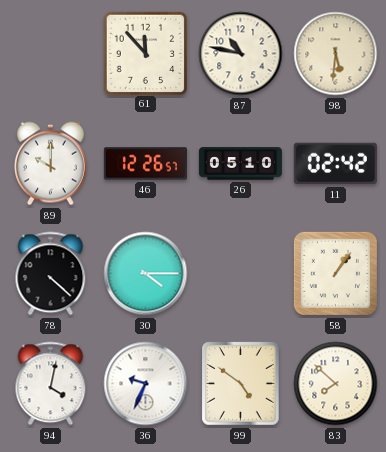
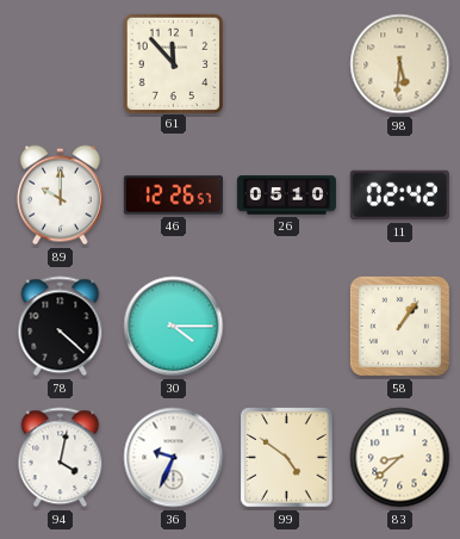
87: 10:47 -> none
83: 7:52 -> 8:38
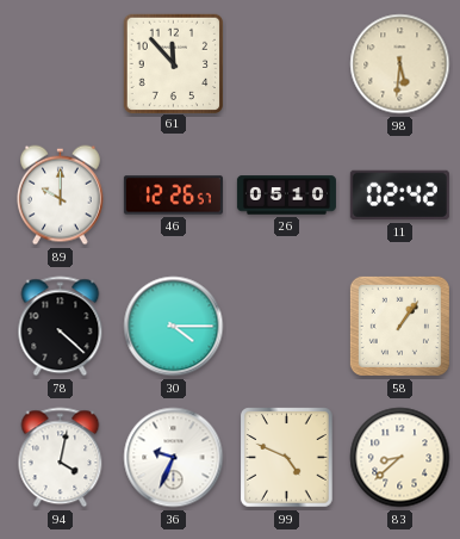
99: 4:51 -> 4:49
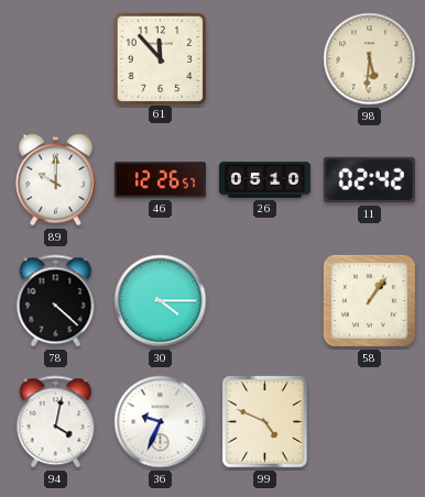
83: 8:38 -> none
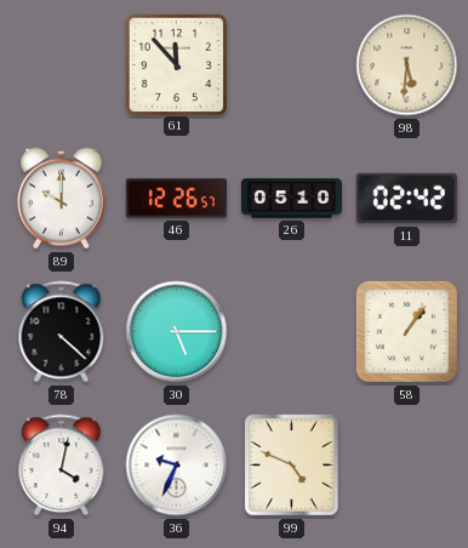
30: 4:15 -> 5:15
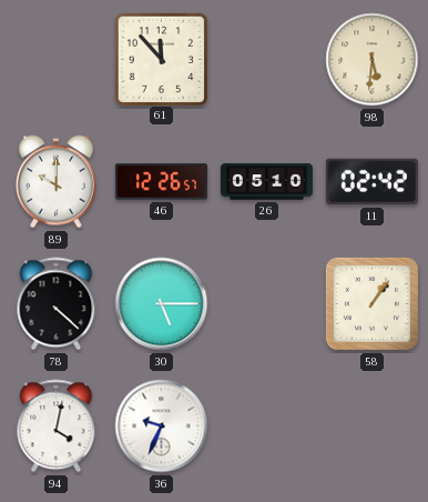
99: 4:49 -> none
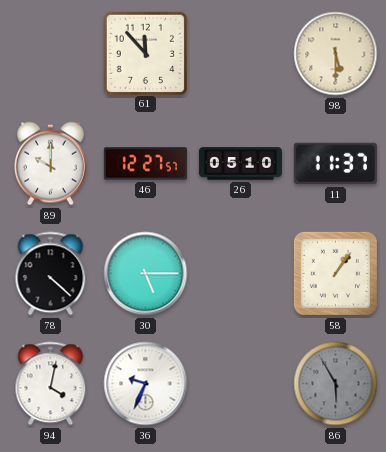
98: 5:31 -> 5:30
46: 12:26 -> 12:27
11: 02:42 -> 11:37
86: none -> 5:55
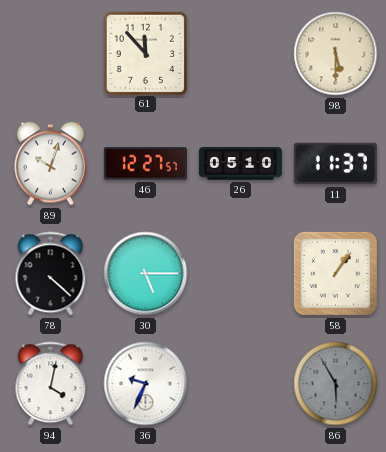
89: 10:00 -> 10:03
